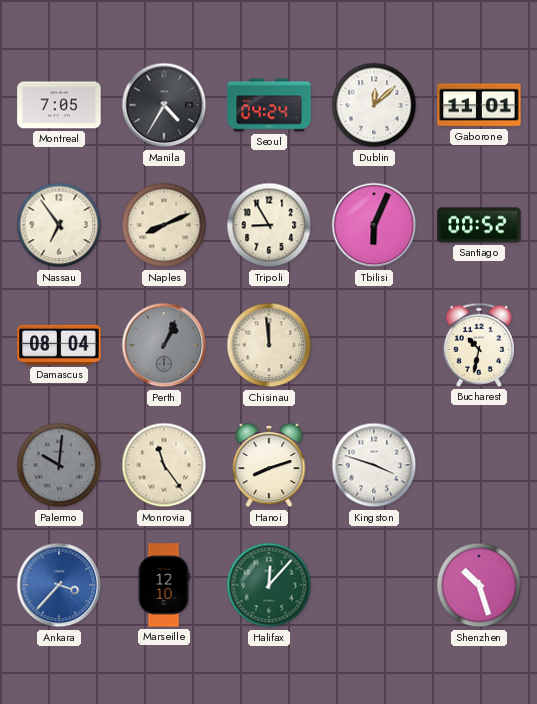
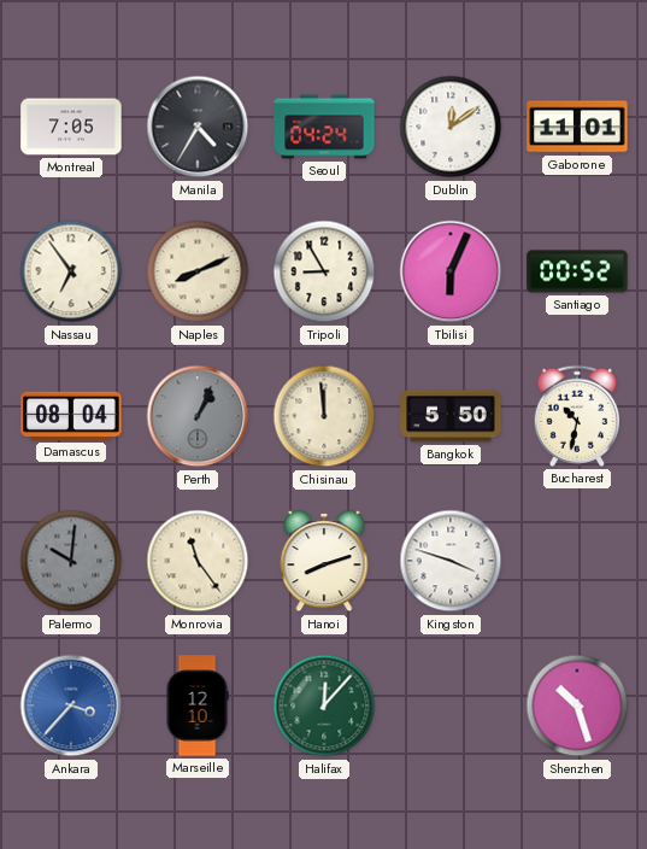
Dublin: 12:08 -> 12:09
Bangkok: none -> 5:50
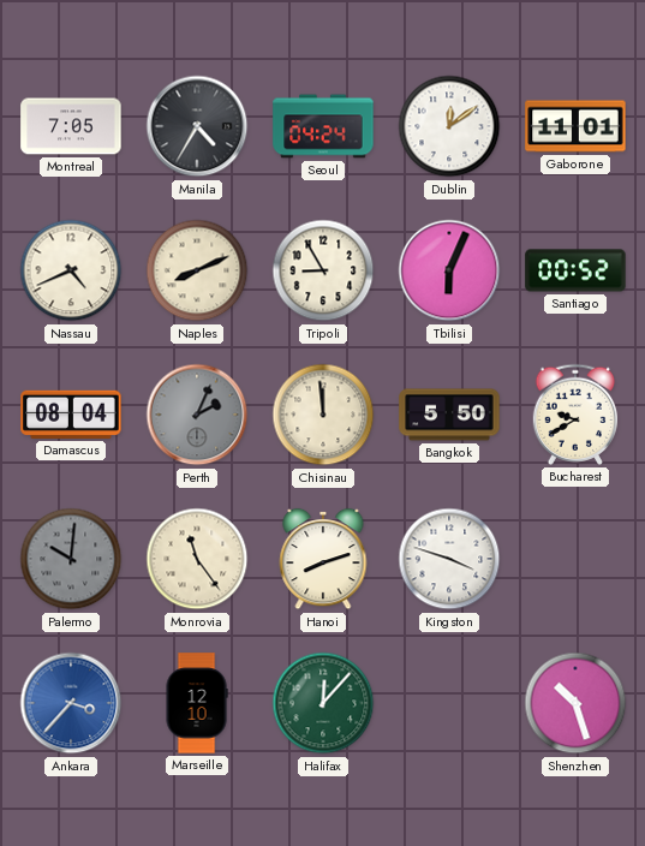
Nassau: 6:54 -> 4:41
Perth: 1:04 -> 2:04
Bucharest: 10:32 -> 9:40
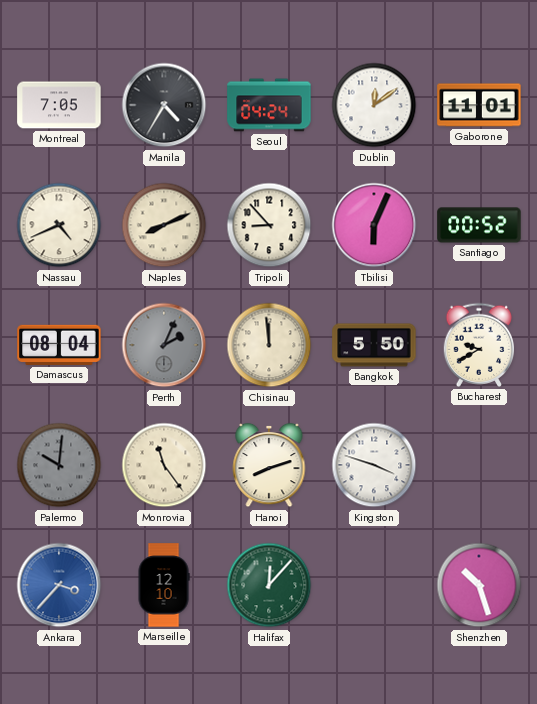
Tripoli: 8:55 -> 8:53
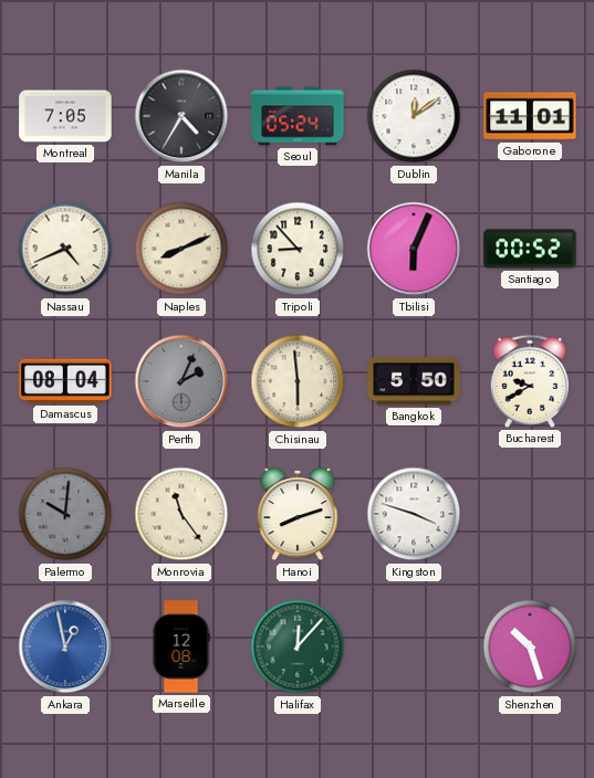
Seoul: 04:24 -> 05:24
Chisinau: 11:59 -> 5:59
Ankara: 3:37 -> 12:58
Marseille: 12:10 -> 12:08
